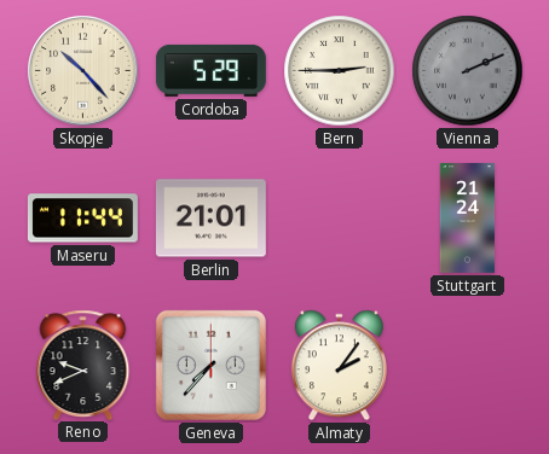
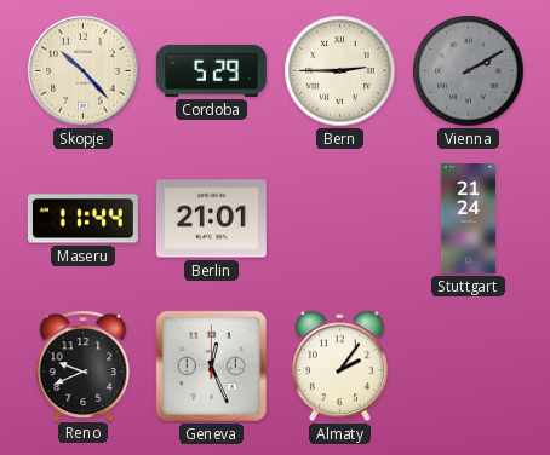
Vienna: 2:11 -> 2:10
Geneva: 7:37 -> 12:26
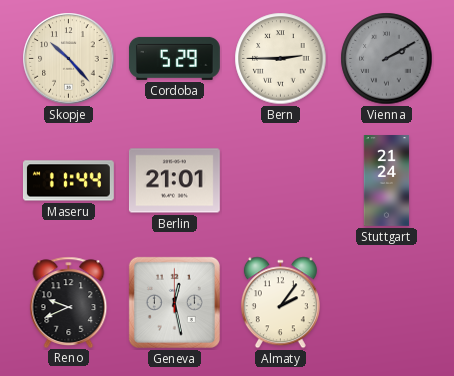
Geneva: 12:26 -> 12:28
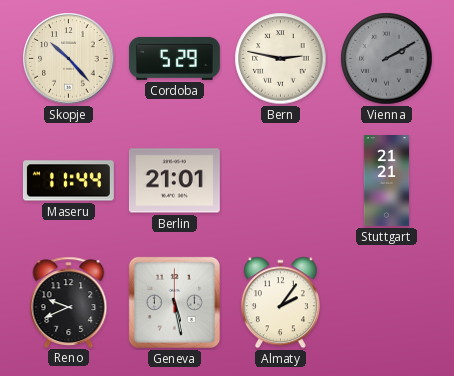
Bern: 2:45 -> 2:47
Stuttgart: 21:24 -> 21:21
Geneva: 12:28 -> 5:28
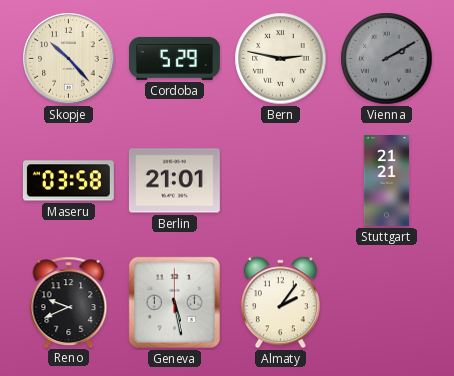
Maseru: 11:44 -> 03:58
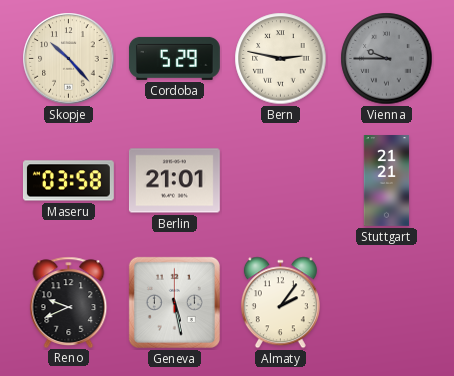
Vienna: 2:10 -> 9:45
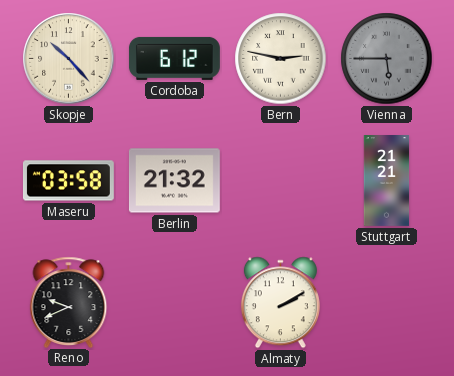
Cordoba: 5:29 -> 6:12
Vienna: 9:45 -> 5:45
Berlin: 21:01 -> 21:32
Geneva: 5:28 -> none
Almaty: 2:06 -> 2:10
